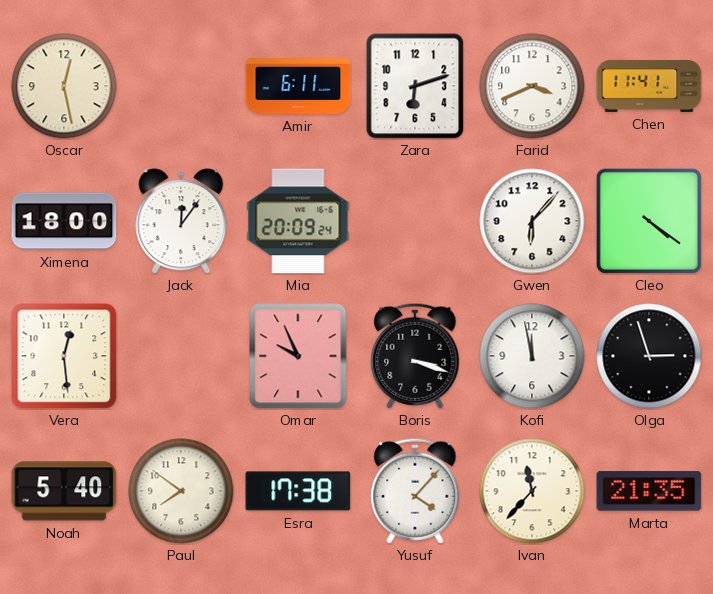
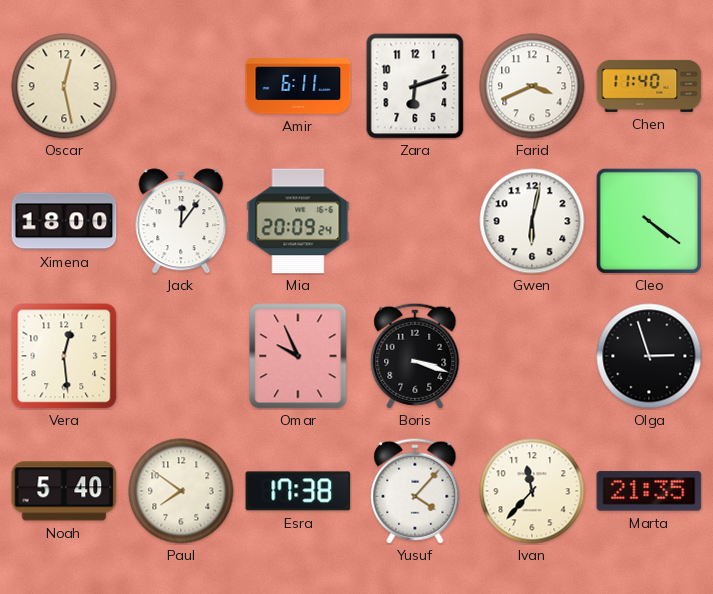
Chen: 11:41 -> 11:40
Gwen: 6:07 -> 6:02
Kofi: 11:58 -> none
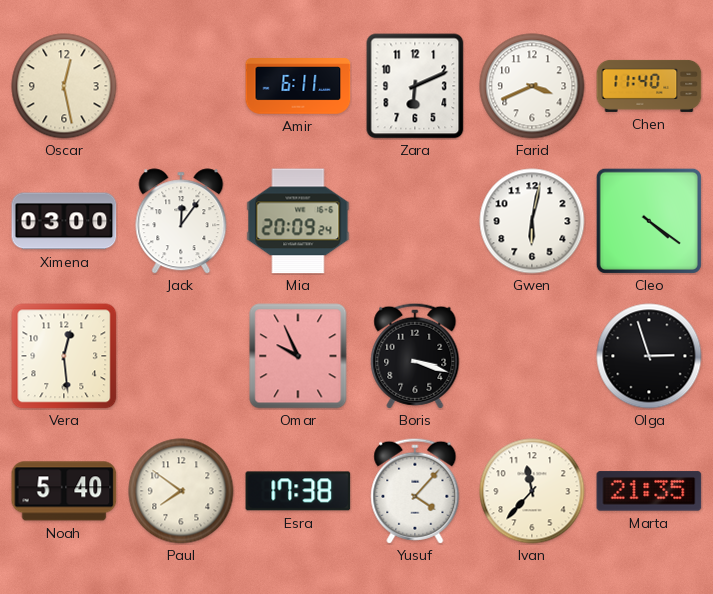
Zara: 6:12 -> 6:11
Ximena: 18:00 -> 03:00
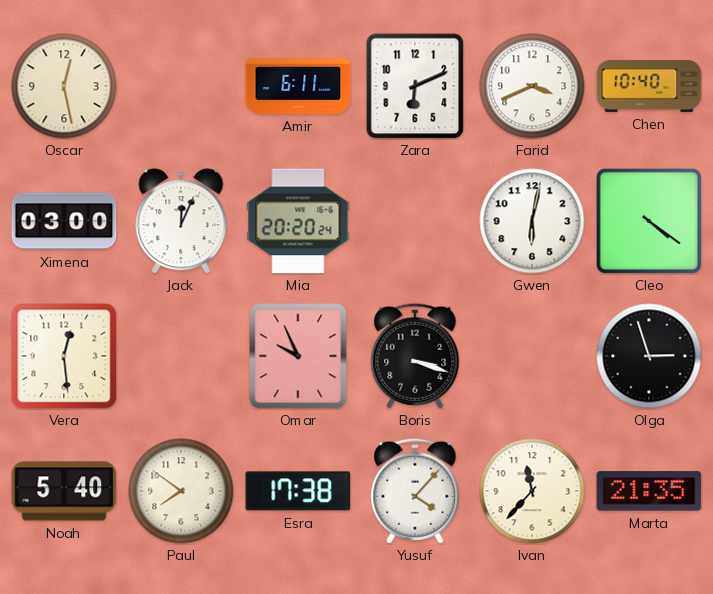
Chen: 11:40 -> 10:40
Jack: 12:06 -> 12:04
Mia: 20:09 -> 20:20
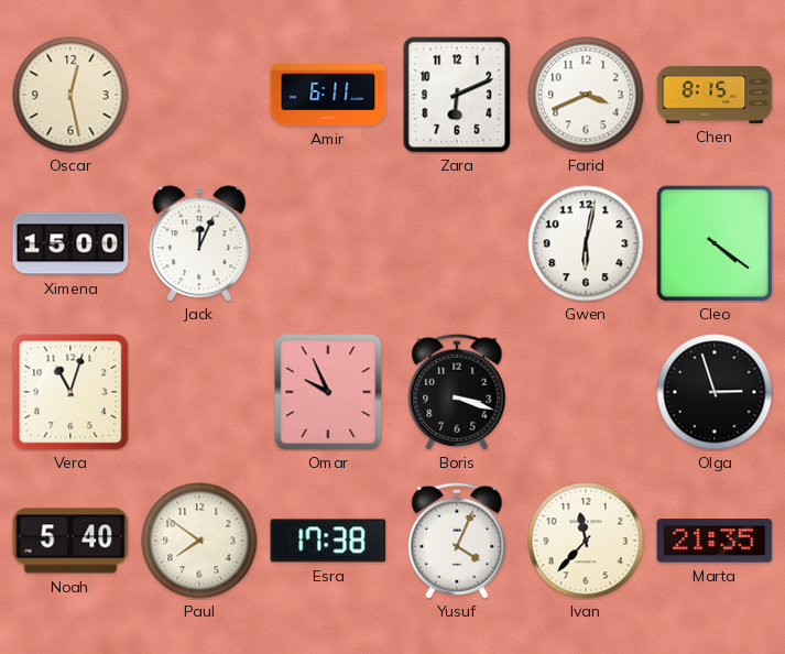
Chen: 10:40 -> 8:15
Ximena: 03:00 -> 15:00
Mia: 20:20 -> none
Vera: 12:29 -> 11:03
Yusuf: 4:07 -> 4:04
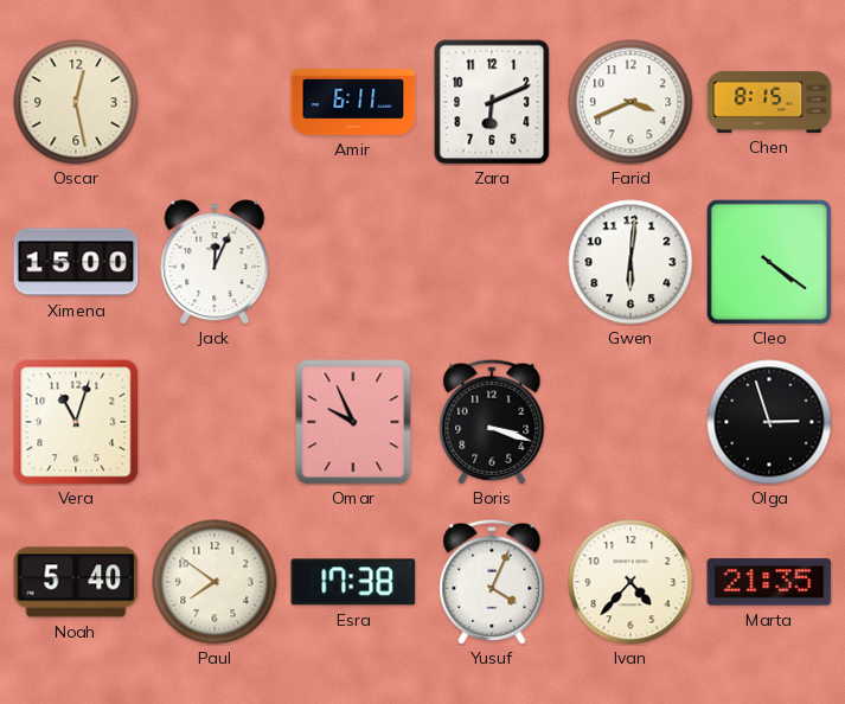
Gwen: 6:02 -> 6:01
Ivan: 11:37 -> 4:37
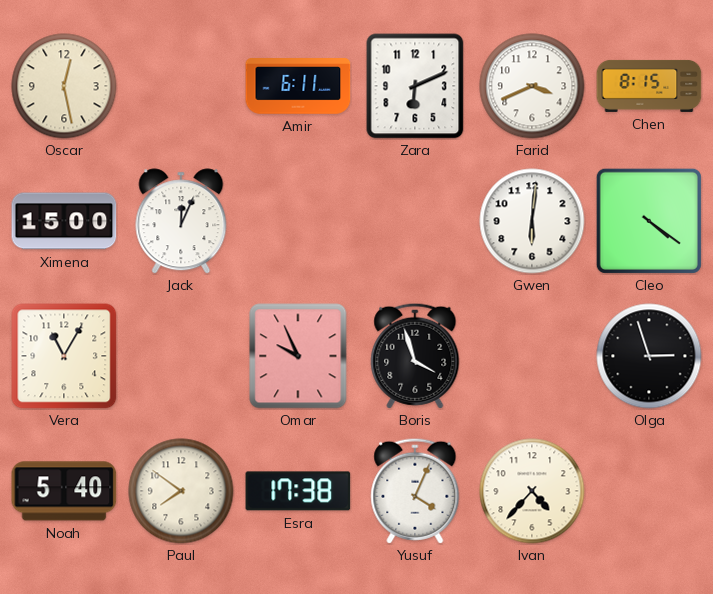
Vera: 11:03 -> 11:05
Boris: 3:18 -> 3:57
Marta: 21:35 -> none
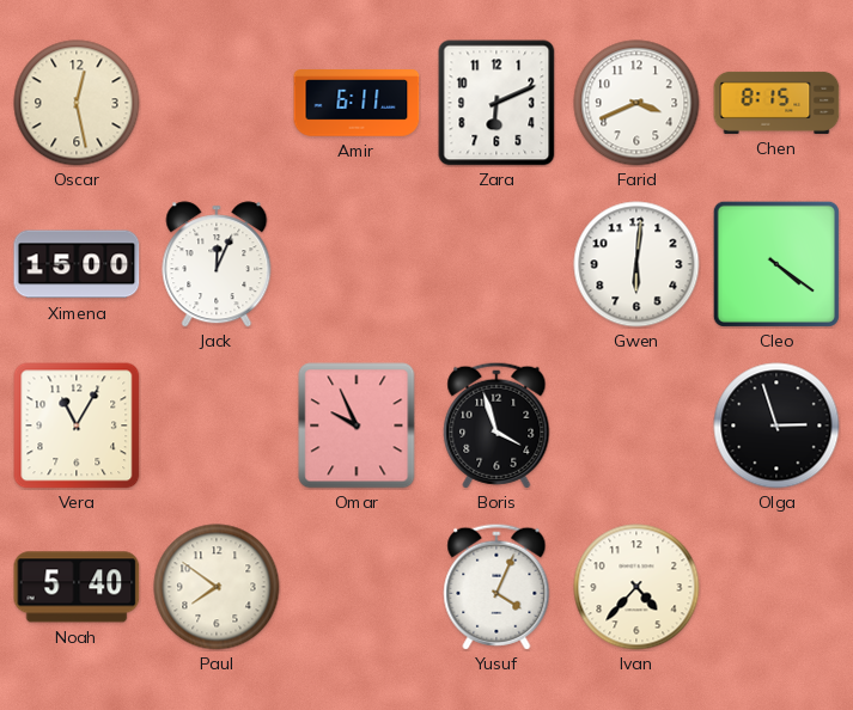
Esra: 17:38 -> none
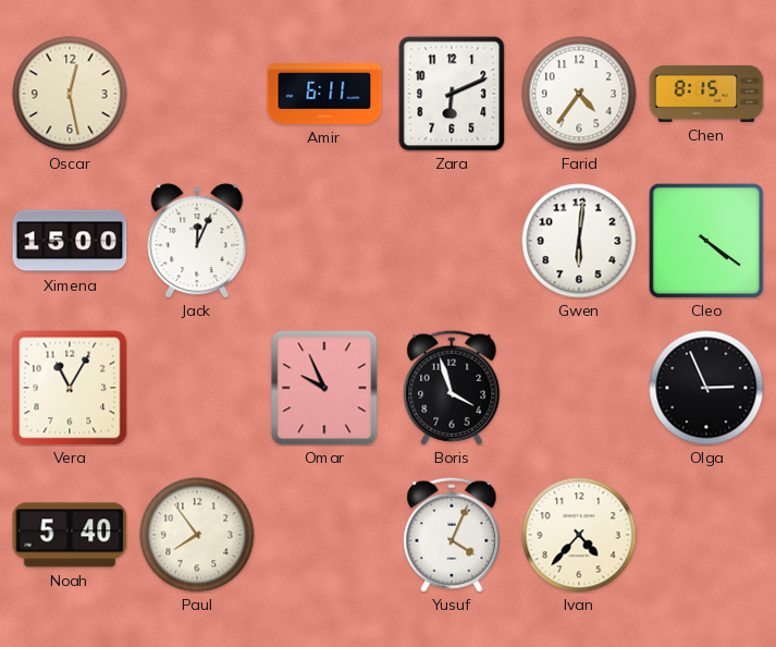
Farid: 3:41 -> 4:36
Olga: 2:57 -> 2:56
Paul: 7:51 -> 7:54
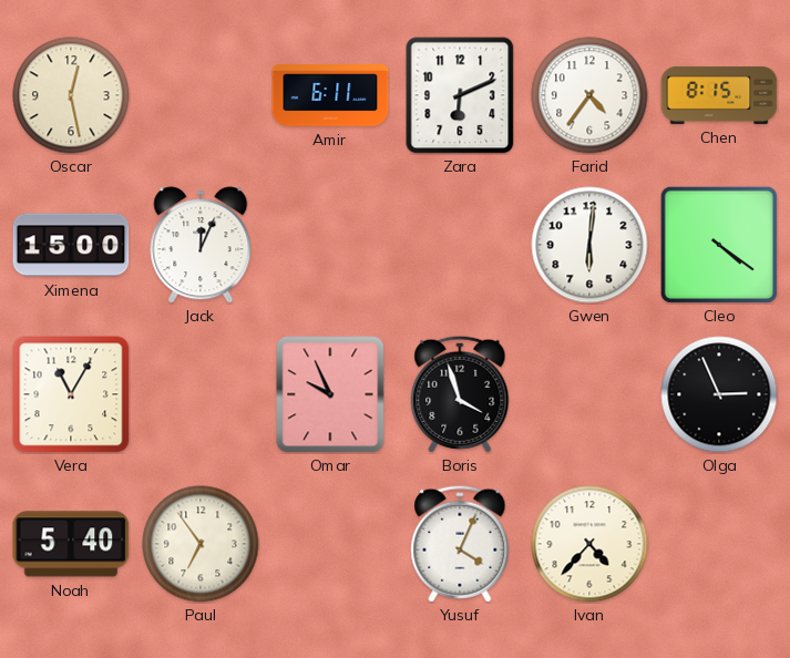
Paul: 7:54 -> 6:54
